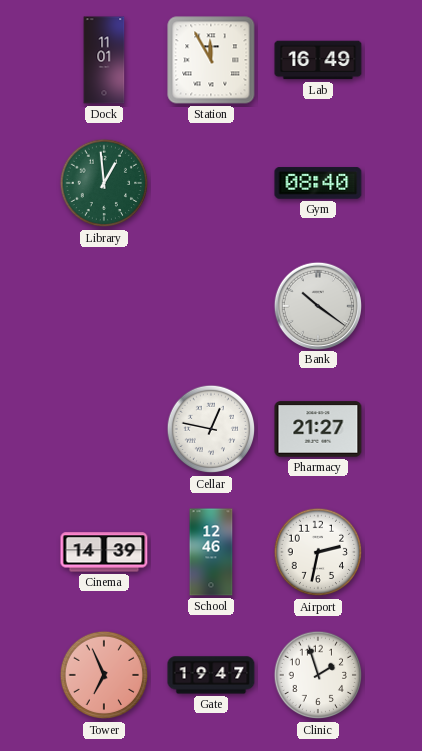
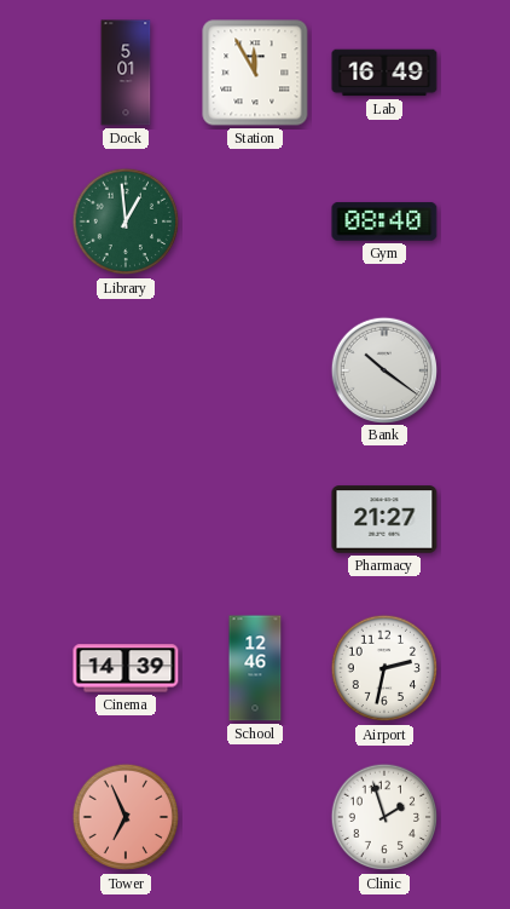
Dock: 11:01 -> 5:01
Cellar: 12:47 -> none
Gate: 19:47 -> none
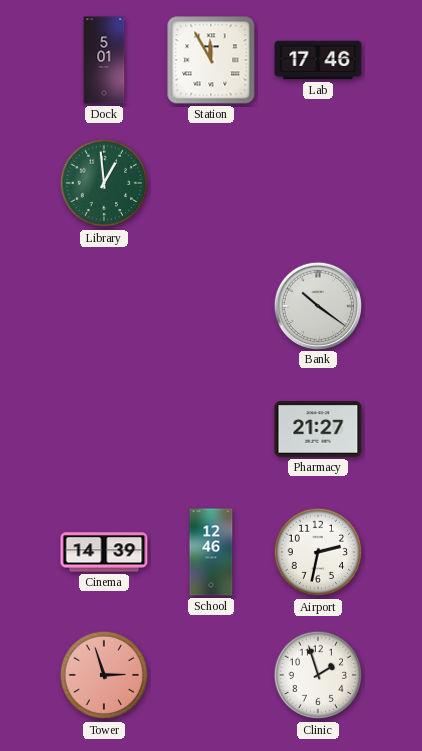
Lab: 16:49 -> 17:46
Gym: 08:40 -> none
Tower: 6:56 -> 2:57
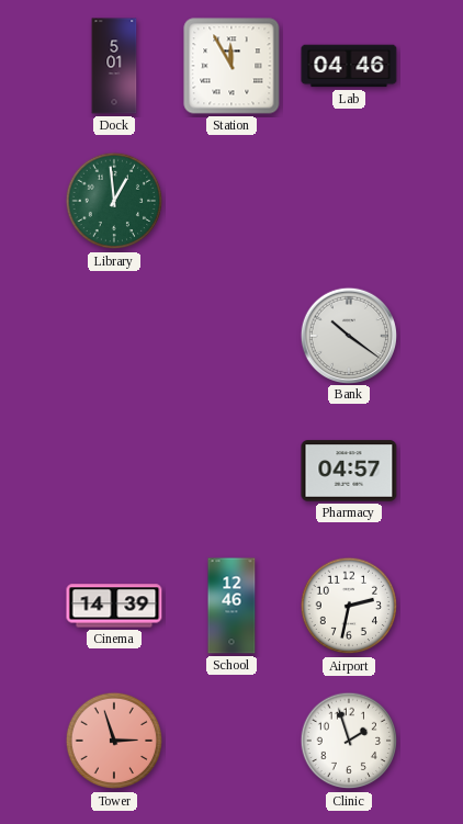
Lab: 17:46 -> 04:46
Pharmacy: 21:27 -> 04:57
